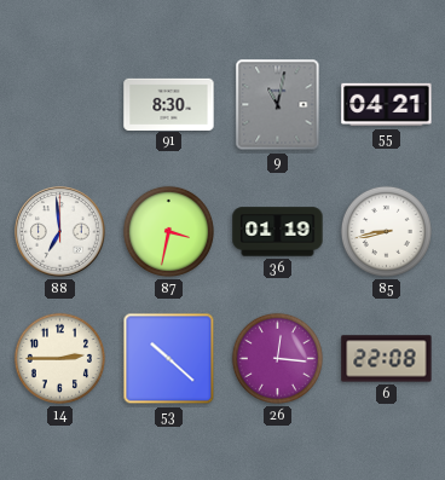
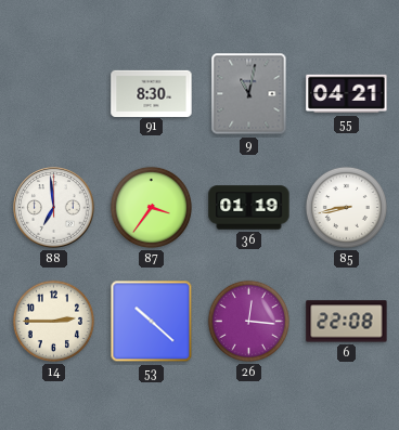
87: 3:32 -> 3:36
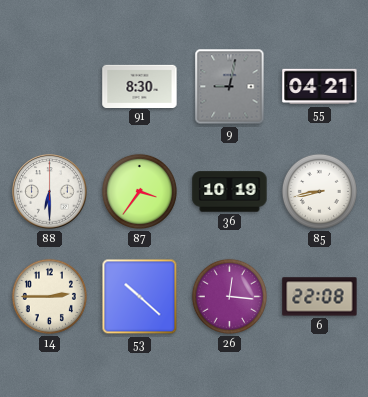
9: 11:02 -> 9:02
88: 6:59 -> 6:30
36: 01:19 -> 10:19
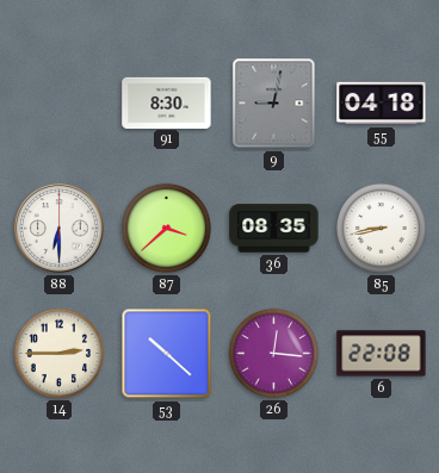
55: 04:21 -> 04:18
87: 3:36 -> 3:38
36: 10:19 -> 08:35
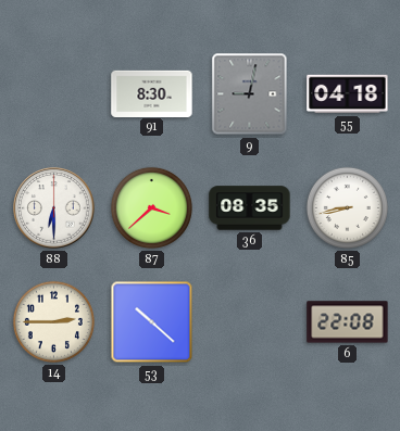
26: 12:16 -> none
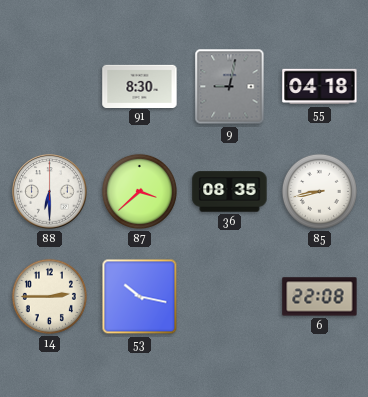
53: 10:22 -> 10:17
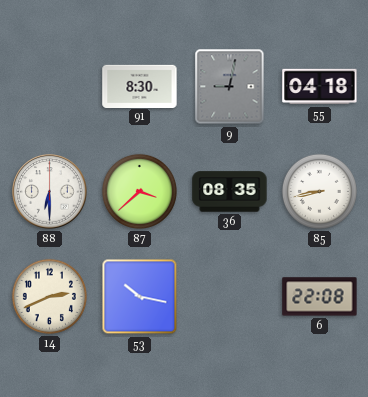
14: 2:45 -> 2:41
